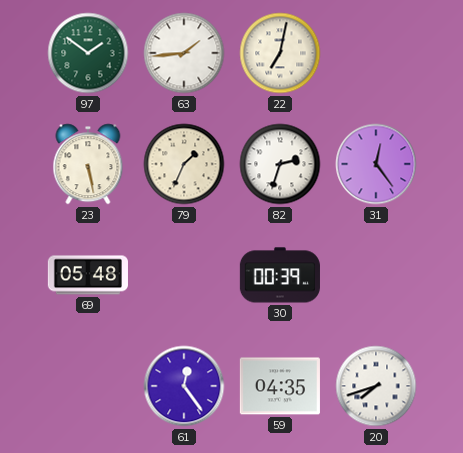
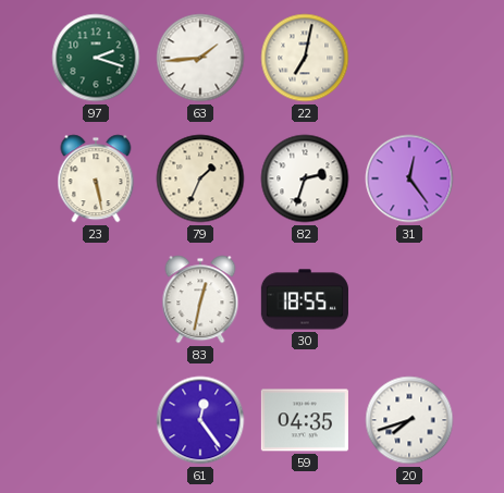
97: 1:51 -> 2:18
69: 05:48 -> none
83: none -> 12:32
30: 00:39 -> 18:55
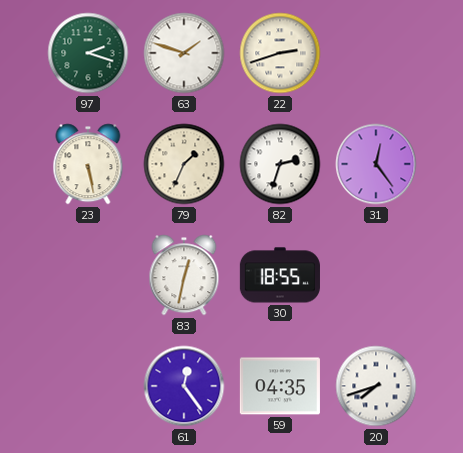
63: 1:44 -> 1:48
22: 7:02 -> 2:42
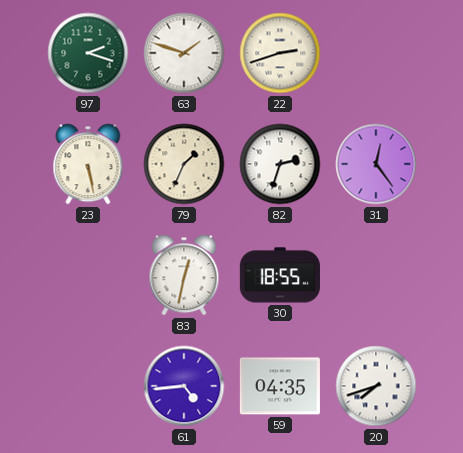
61: 12:24 -> 4:44
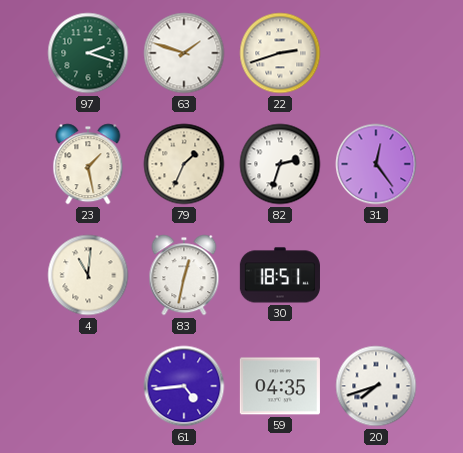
23: 5:28 -> 1:28
4: none -> 11:01
30: 18:55 -> 18:51
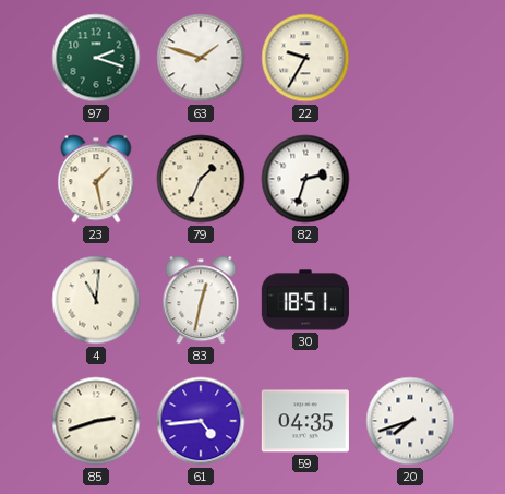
22: 2:42 -> 9:35
31: 12:24 -> none
85: none -> 2:42
